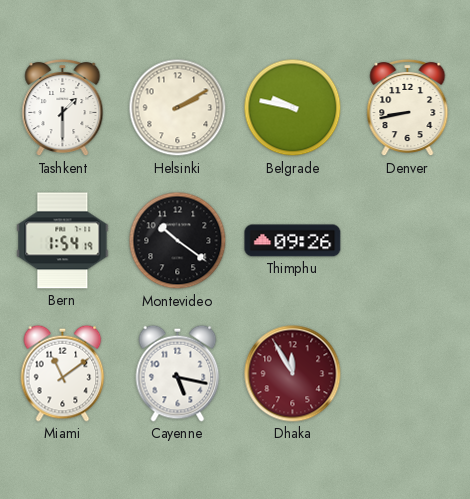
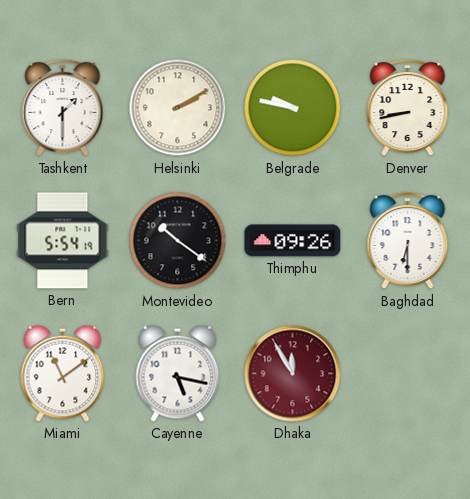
Bern: 1:54 -> 5:54
Baghdad: none -> 6:30
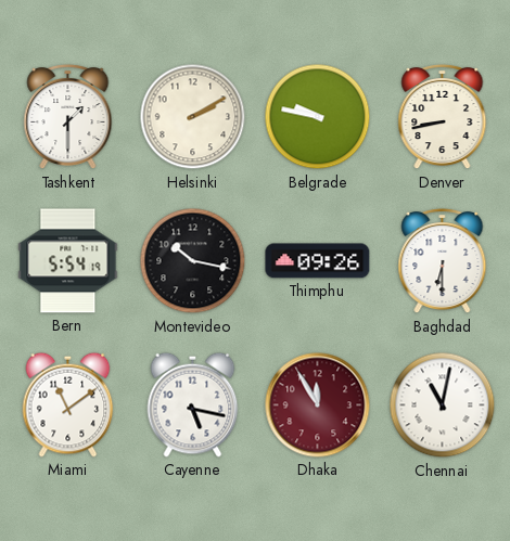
Montevideo: 10:21 -> 10:17
Chennai: none -> 11:02
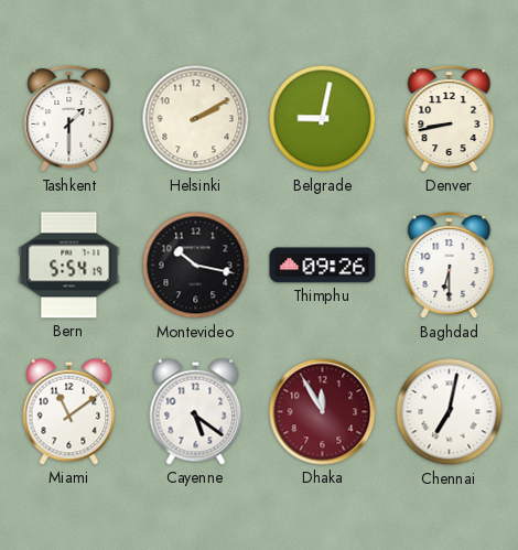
Belgrade: 9:47 -> 9:02
Cayenne: 5:17 -> 5:21
Chennai: 11:02 -> 7:02
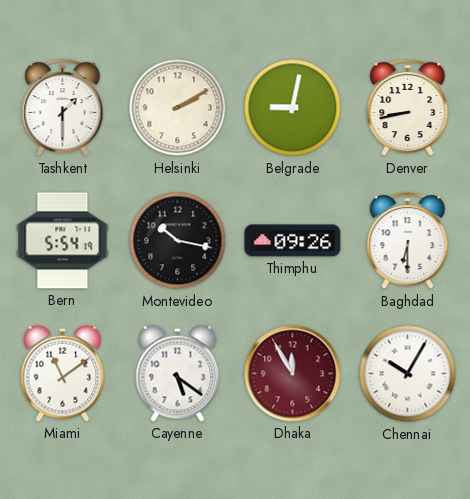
Chennai: 7:02 -> 10:05
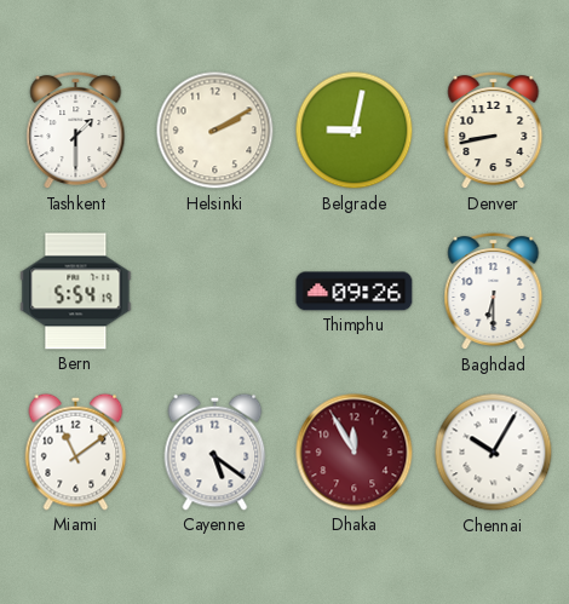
Montevideo: 10:17 -> none
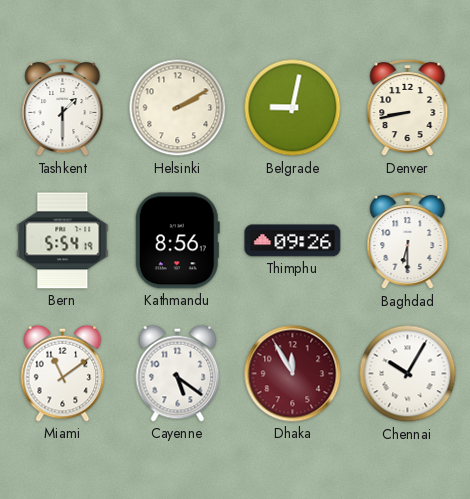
Kathmandu: none -> 8:56
